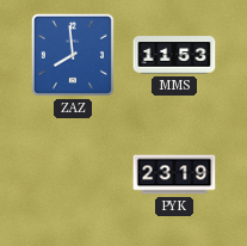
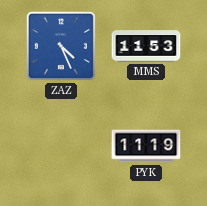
ZAZ: 7:59 -> 4:26
PYK: 23:19 -> 11:19
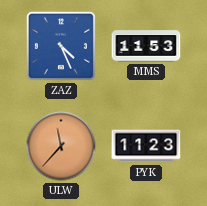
ULW: none -> 11:37
PYK: 11:19 -> 11:23
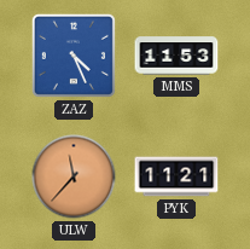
PYK: 11:23 -> 11:21
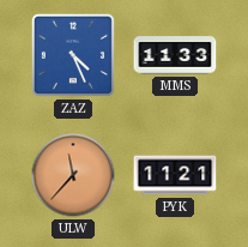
MMS: 11:53 -> 11:33
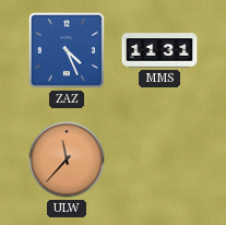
MMS: 11:33 -> 11:31
PYK: 11:21 -> none
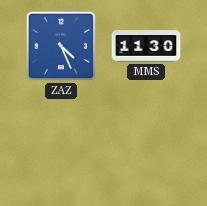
MMS: 11:31 -> 11:30
ULW: 11:37 -> none
